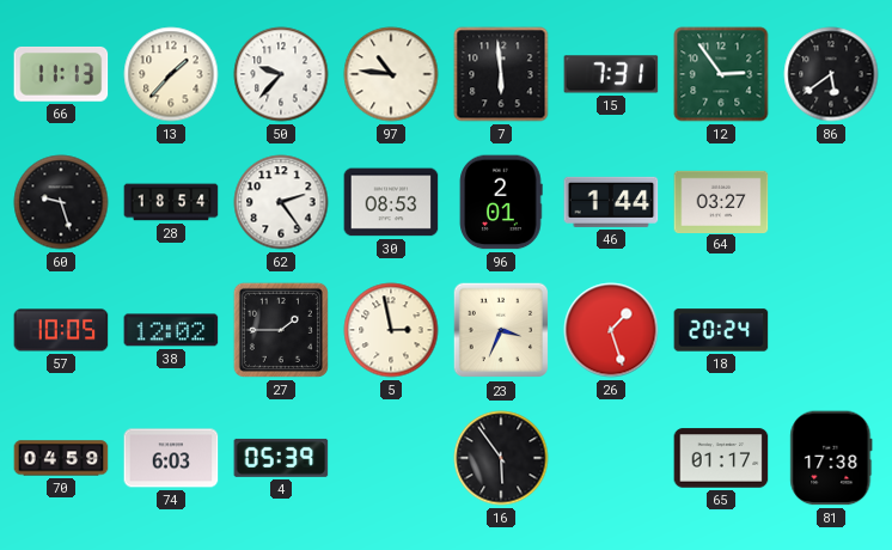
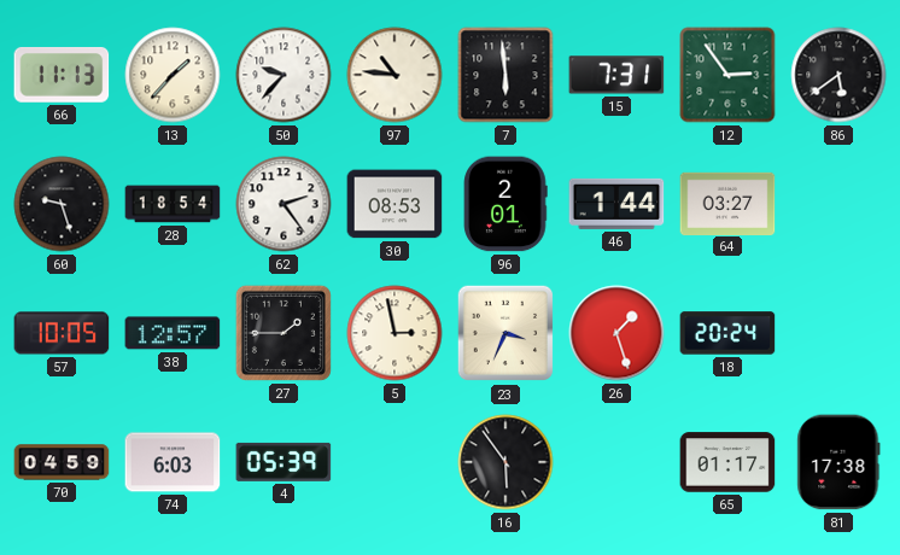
38: 12:02 -> 12:57
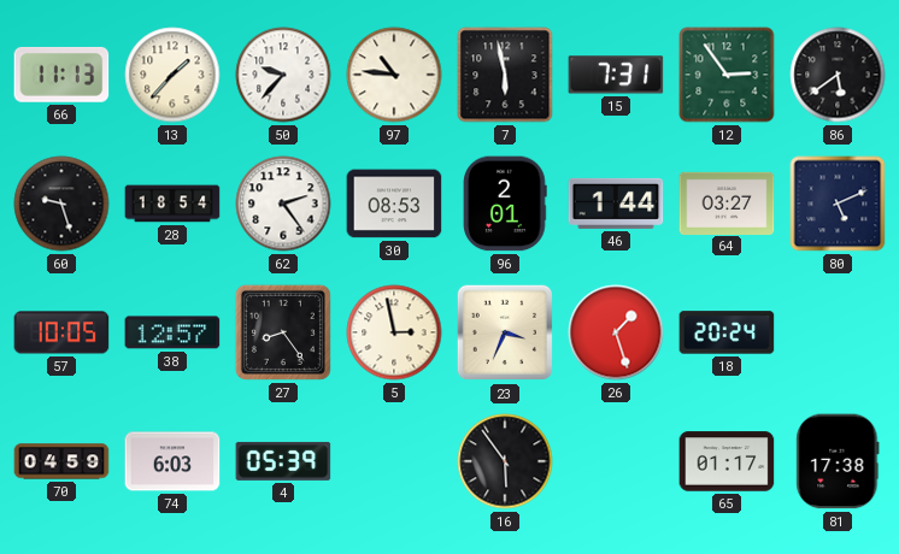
7: 5:59 -> 5:58
80: none -> 5:11
27: 1:45 -> 8:24
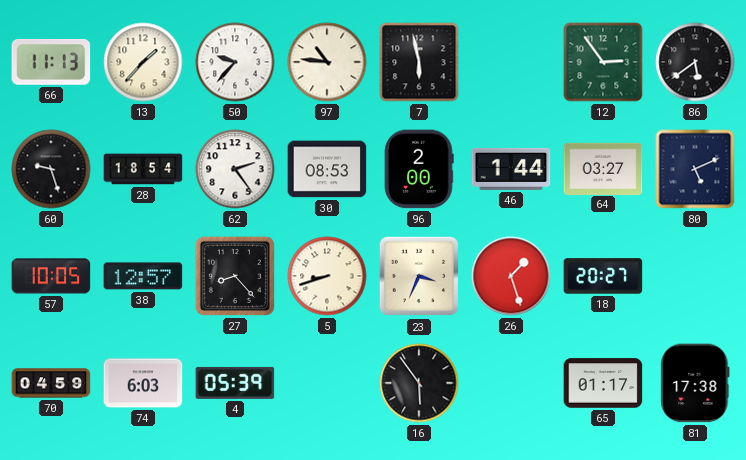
15: 7:31 -> none
96: 2:01 -> 2:00
27: 8:24 -> 8:23
5: 2:58 -> 8:42
18: 20:24 -> 20:27
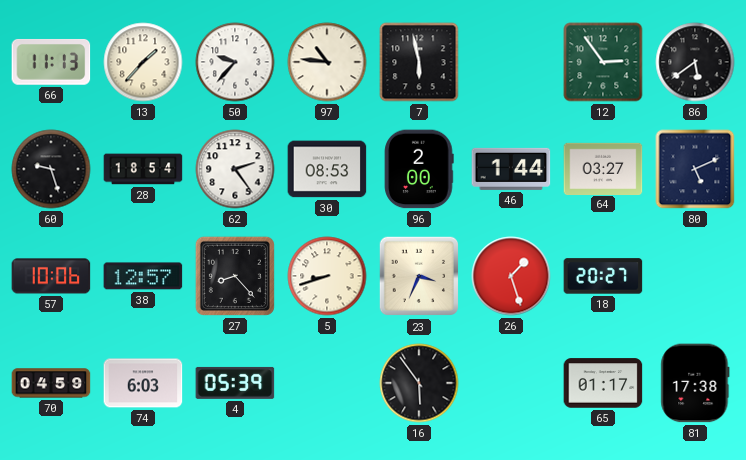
57: 10:05 -> 10:06
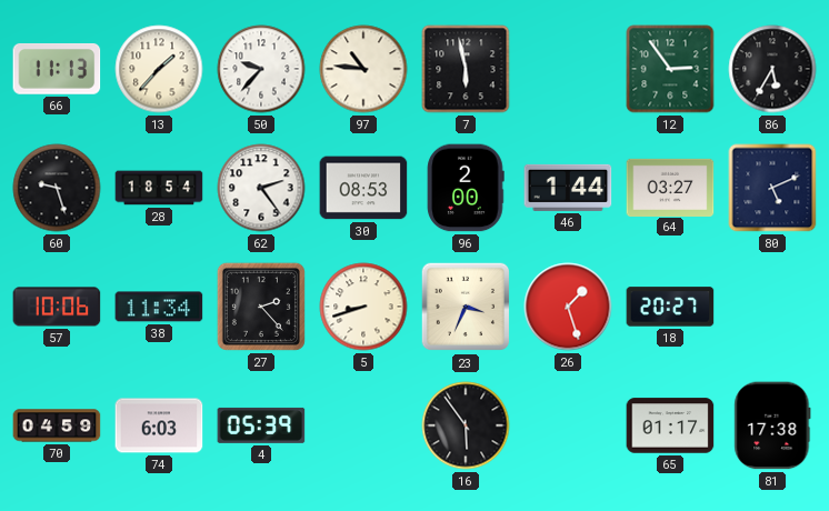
86: 5:39 -> 5:35
38: 12:57 -> 11:34
27: 8:23 -> 2:23
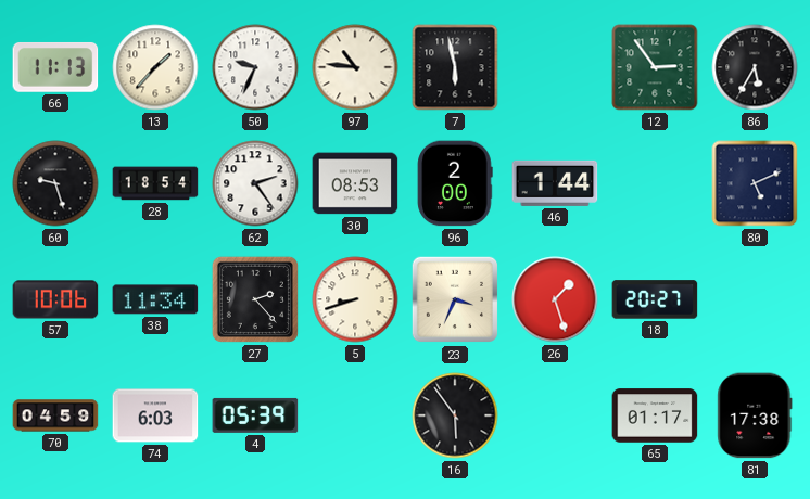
50: 9:37 -> 9:34
64: 03:27 -> none
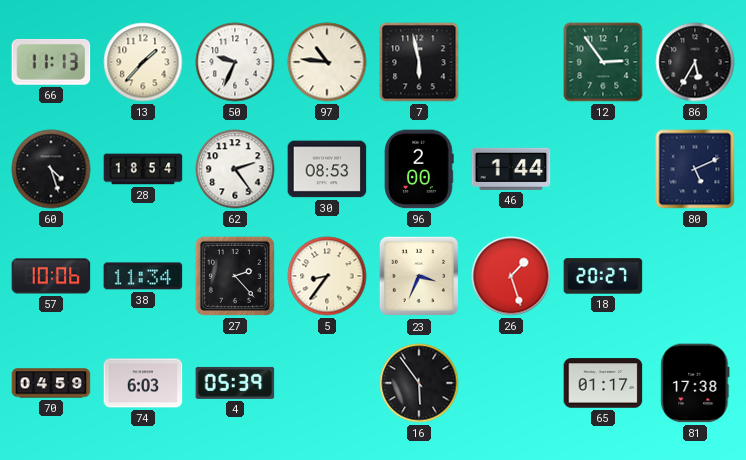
60: 9:27 -> 4:27
5: 8:42 -> 8:36
